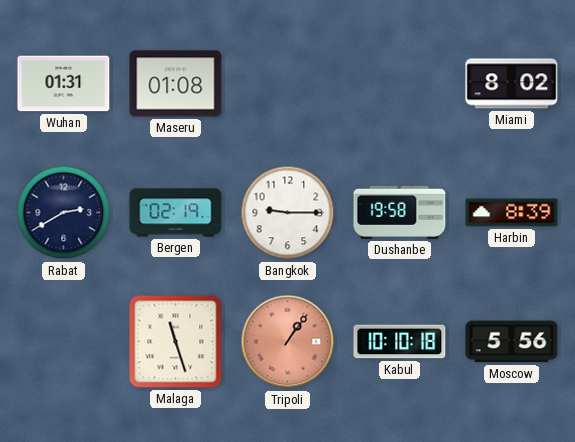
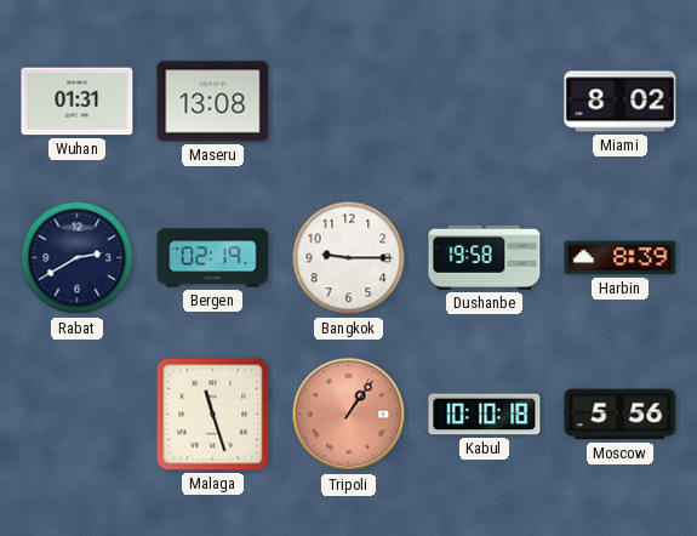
Maseru: 01:08 -> 13:08
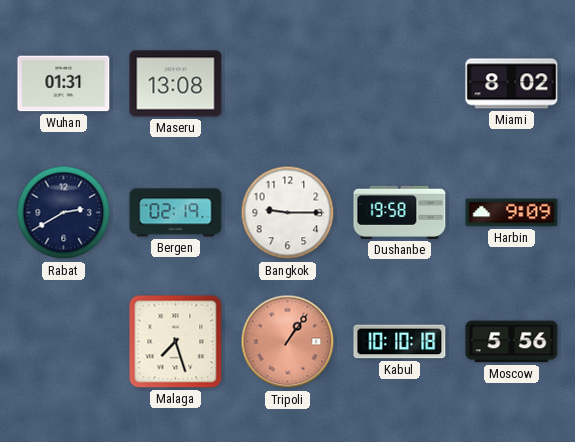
Harbin: 8:39 -> 9:09
Malaga: 11:27 -> 7:27
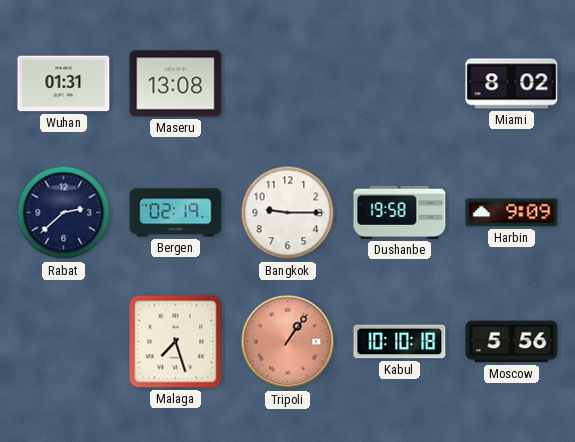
Rabat: 2:40 -> 2:38
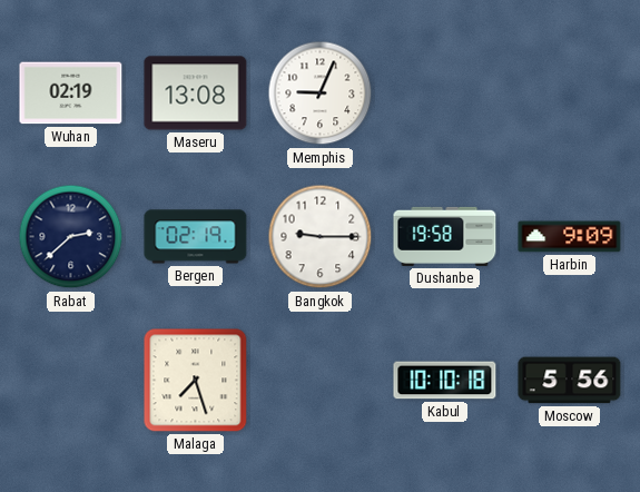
Wuhan: 01:31 -> 02:19
Memphis: none -> 9:04
Miami: 8:02 -> none
Tripoli: 1:06 -> none
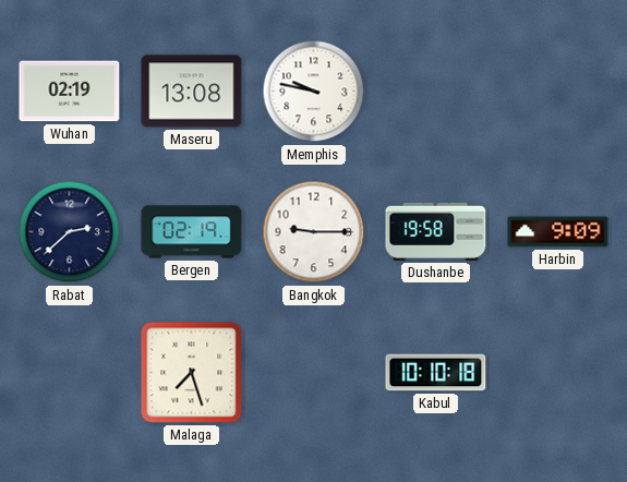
Memphis: 9:04 -> 9:47
Moscow: 5:56 -> none
